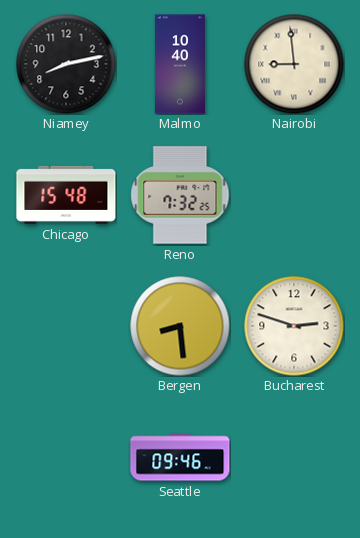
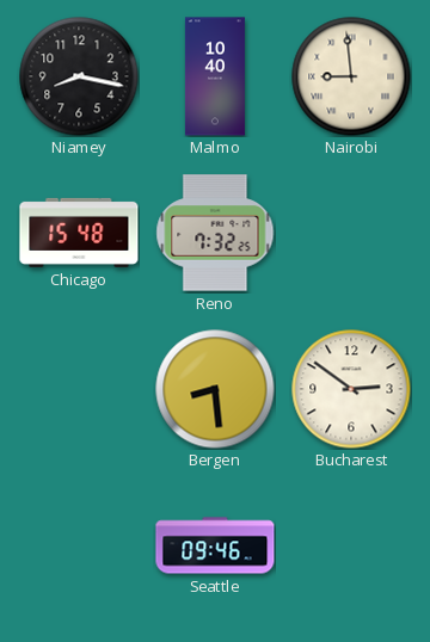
Niamey: 8:13 -> 8:17
Bucharest: 2:48 -> 2:51
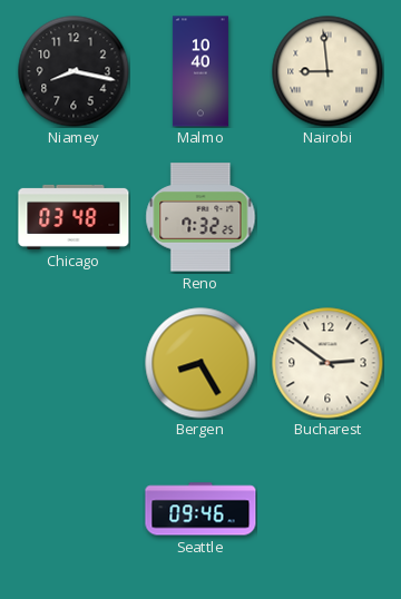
Chicago: 15:48 -> 03:48
Bergen: 8:29 -> 8:25
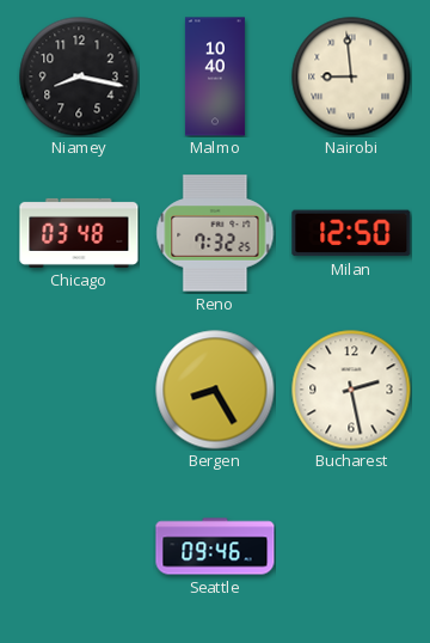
Milan: none -> 12:50
Bucharest: 2:51 -> 2:28
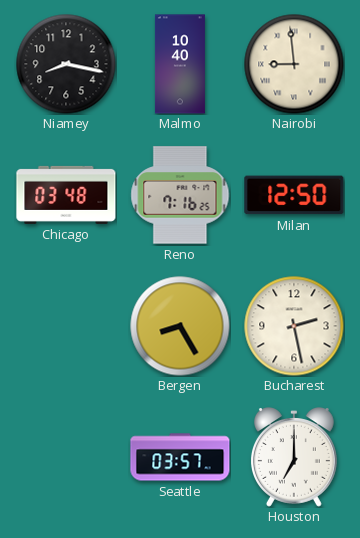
Reno: 7:32 -> 7:16
Seattle: 09:46 -> 03:57
Houston: none -> 7:00
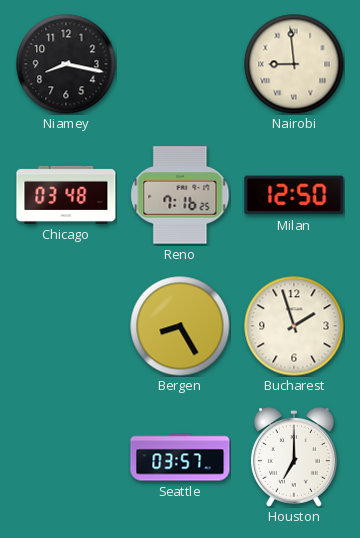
Malmo: 10:40 -> none
Bucharest: 2:28 -> 1:57
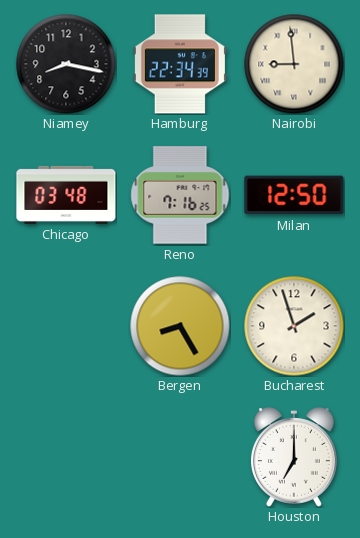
Hamburg: none -> 22:34
Seattle: 03:57 -> none
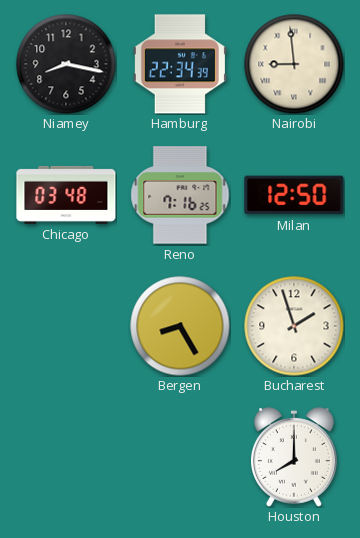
Houston: 7:00 -> 8:00
